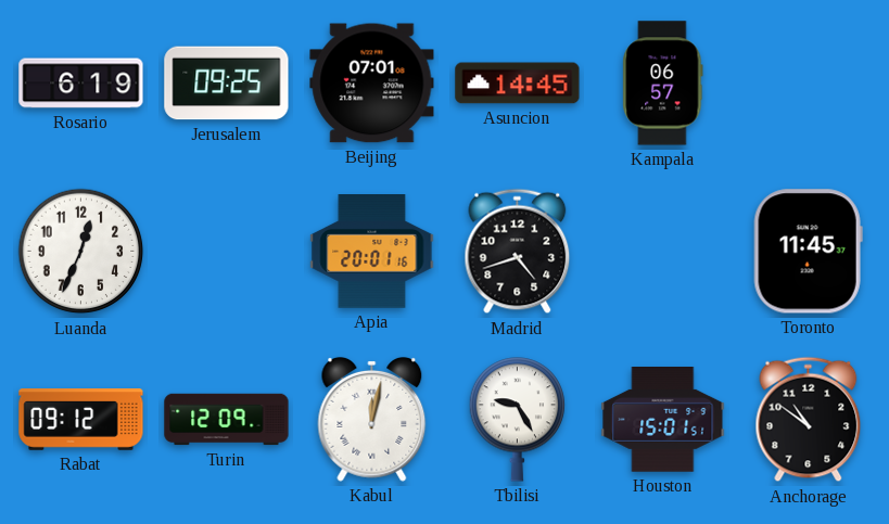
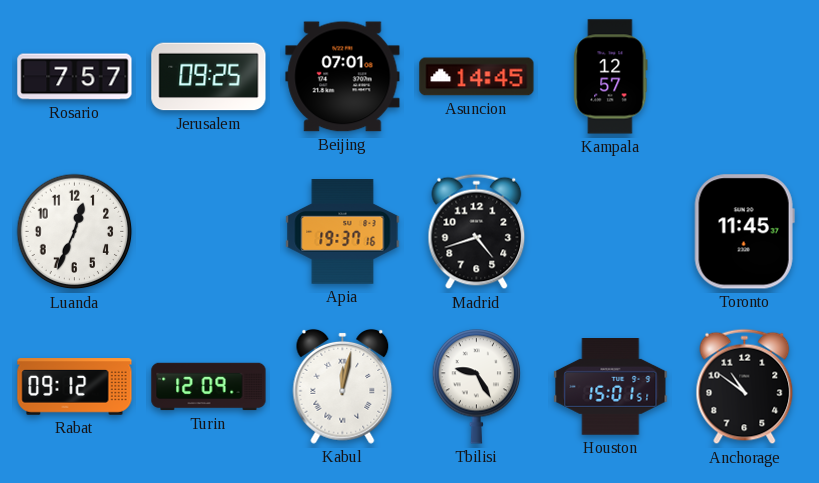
Rosario: 6:19 -> 7:57
Kampala: 06:57 -> 12:57
Apia: 20:01 -> 19:37
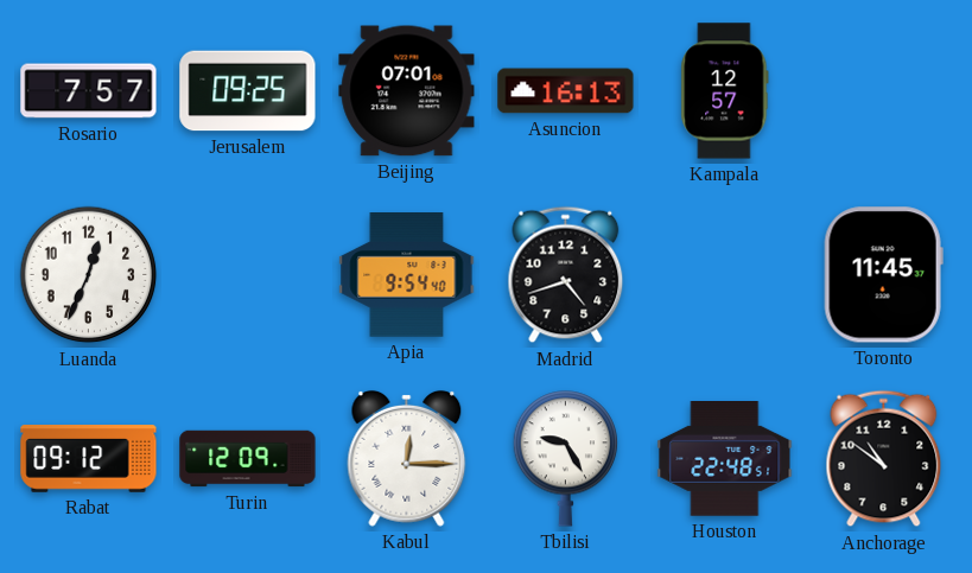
Asuncion: 14:45 -> 16:13
Apia: 19:37 -> 9:54
Kabul: 12:02 -> 12:15
Houston: 15:01 -> 22:48
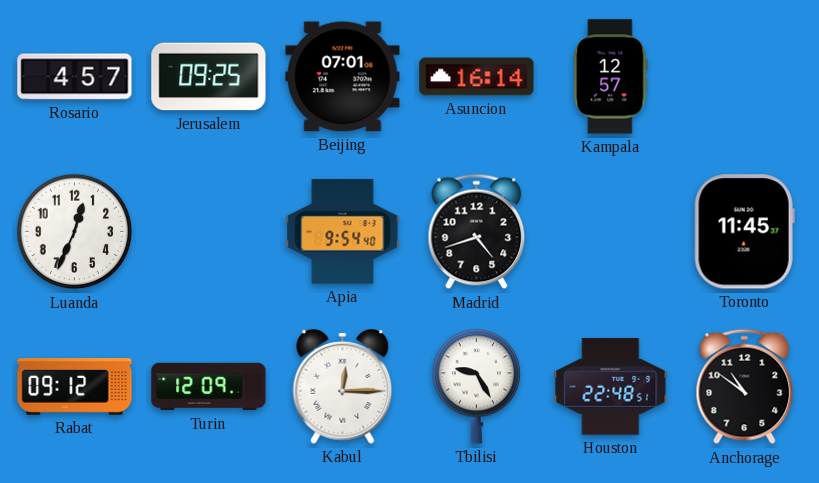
Rosario: 7:57 -> 4:57
Asuncion: 16:13 -> 16:14
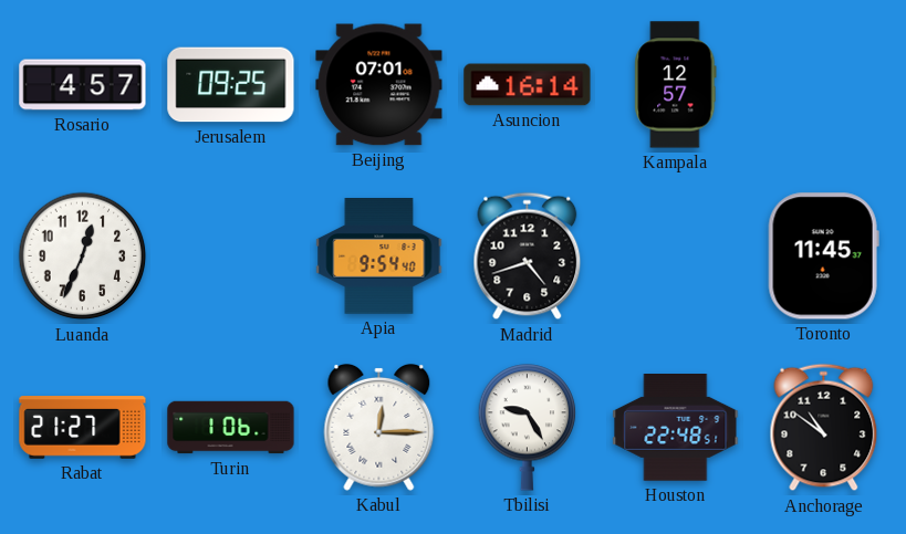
Rabat: 09:12 -> 21:27
Turin: 12:09 -> 1:06
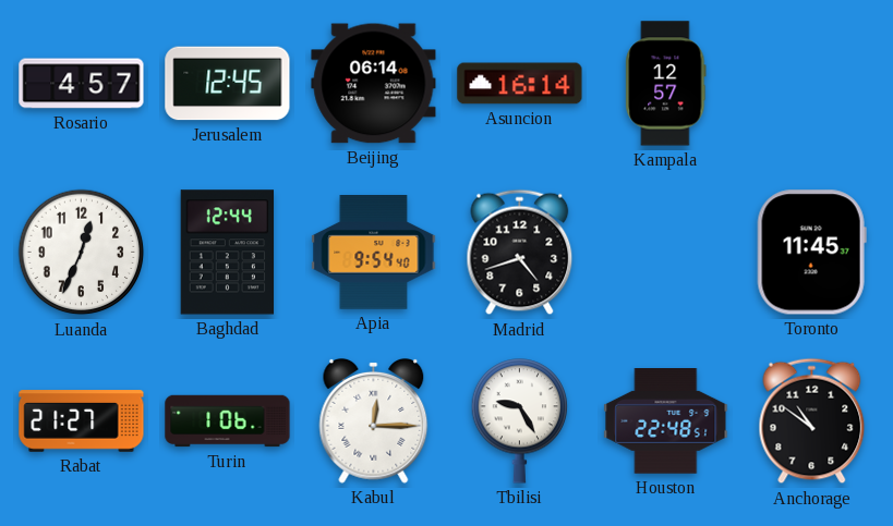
Jerusalem: 09:25 -> 12:45
Beijing: 07:01 -> 06:14
Baghdad: none -> 12:44
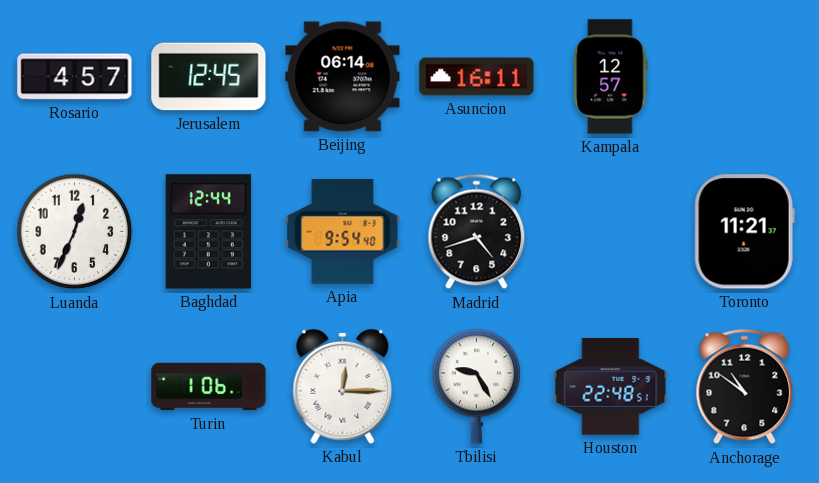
Asuncion: 16:14 -> 16:11
Toronto: 11:45 -> 11:21
Rabat: 21:27 -> none
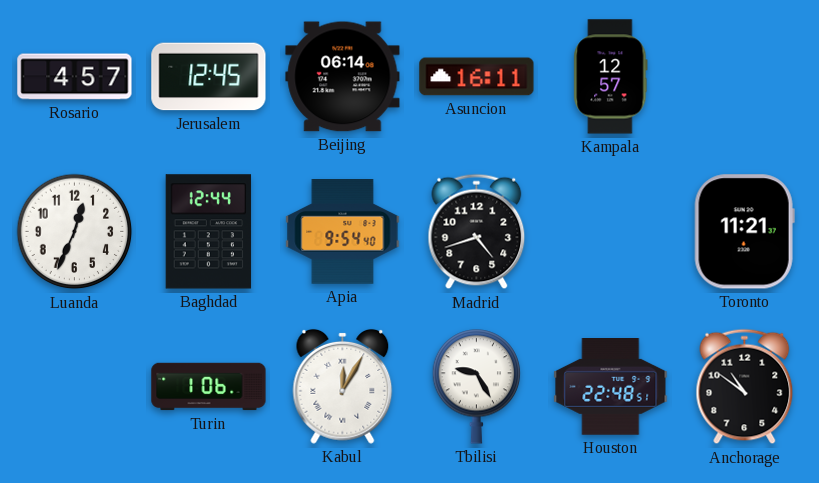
Kabul: 12:15 -> 12:05
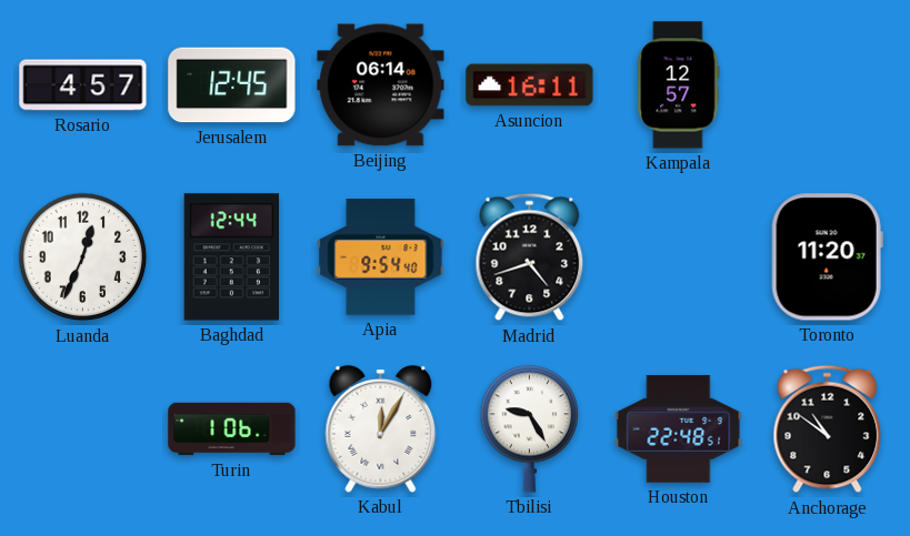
Toronto: 11:21 -> 11:20
